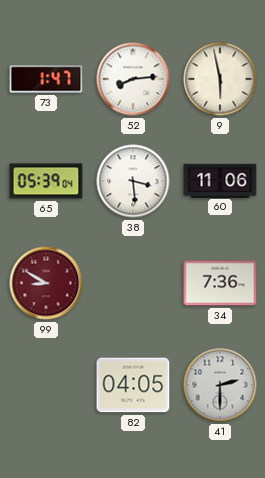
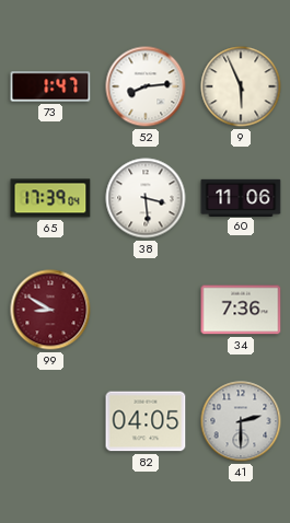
9: 5:58 -> 5:56
65: 05:39 -> 17:39
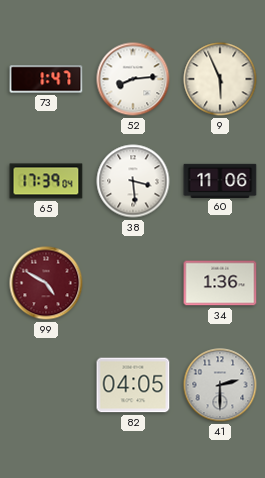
99: 8:50 -> 4:50
34: 7:36 -> 1:36
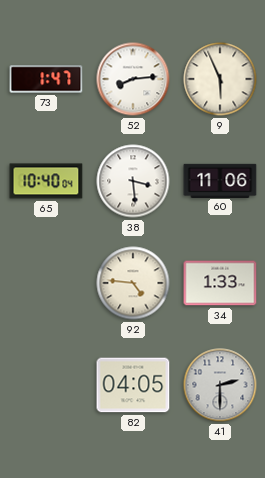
65: 17:39 -> 10:40
99: 4:50 -> none
92: none -> 4:46
34: 1:36 -> 1:33
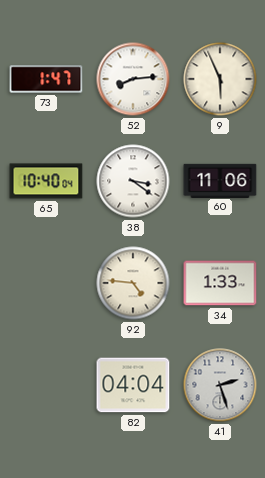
38: 3:29 -> 3:21
82: 04:05 -> 04:04
41: 2:30 -> 2:27
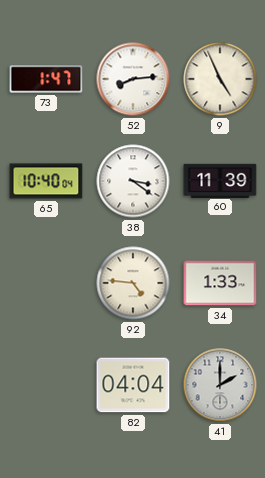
9: 5:56 -> 4:56
60: 11:06 -> 11:39
41: 2:27 -> 2:00
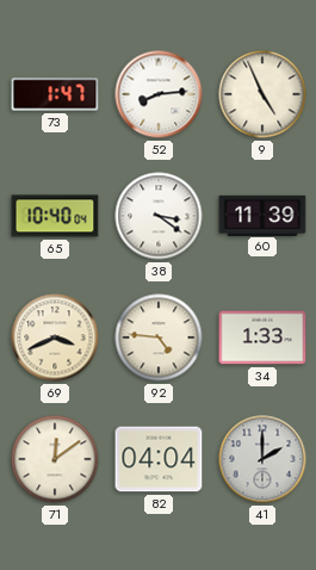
69: none -> 3:41
71: none -> 12:09
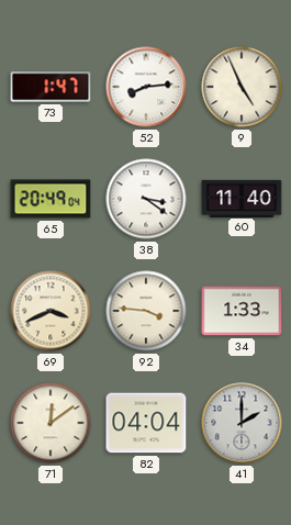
65: 10:40 -> 20:49
60: 11:39 -> 11:40
92: 4:46 -> 3:46
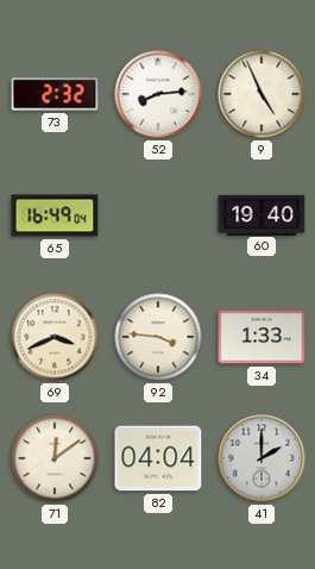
73: 1:47 -> 2:32
65: 20:49 -> 16:49
38: 3:21 -> none
60: 11:40 -> 19:40
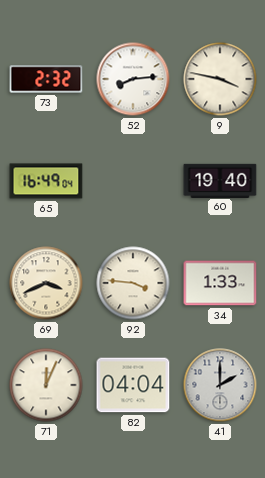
9: 4:56 -> 3:47
71: 12:09 -> 12:04
